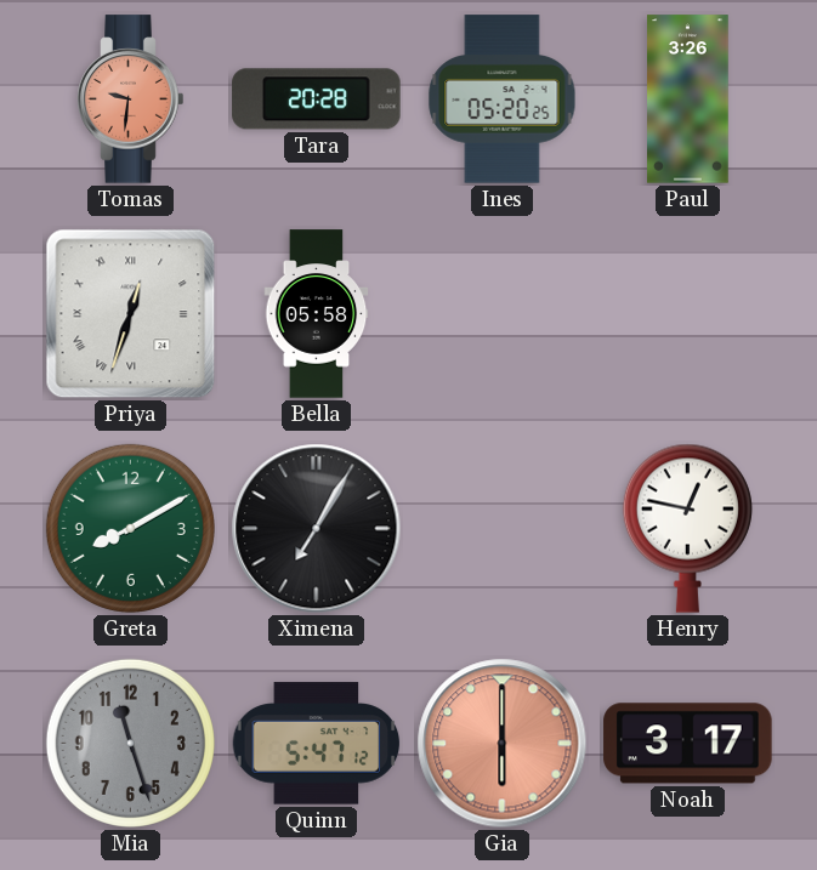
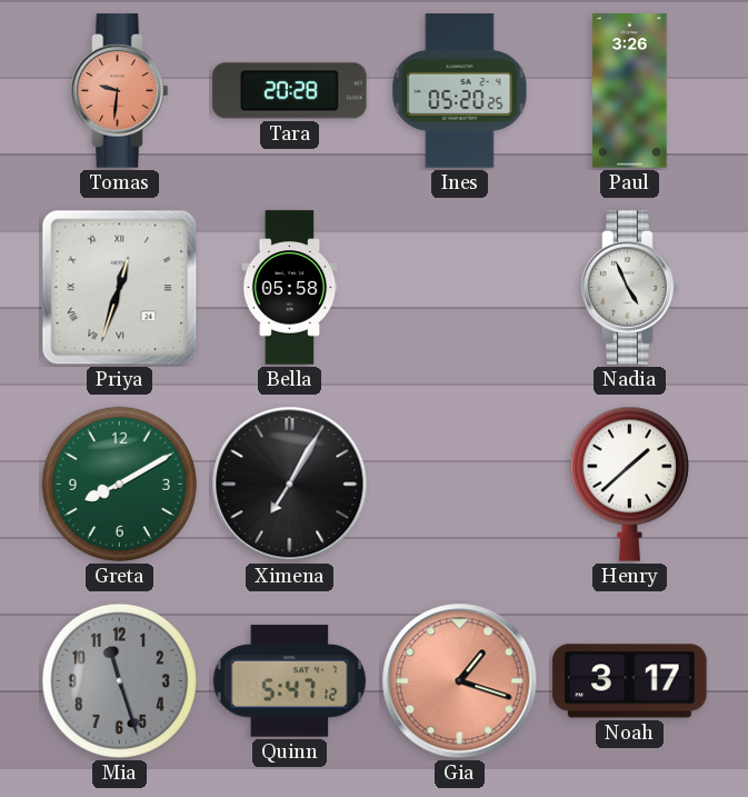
Nadia: none -> 4:56
Henry: 12:47 -> 1:38
Gia: 6:00 -> 1:18
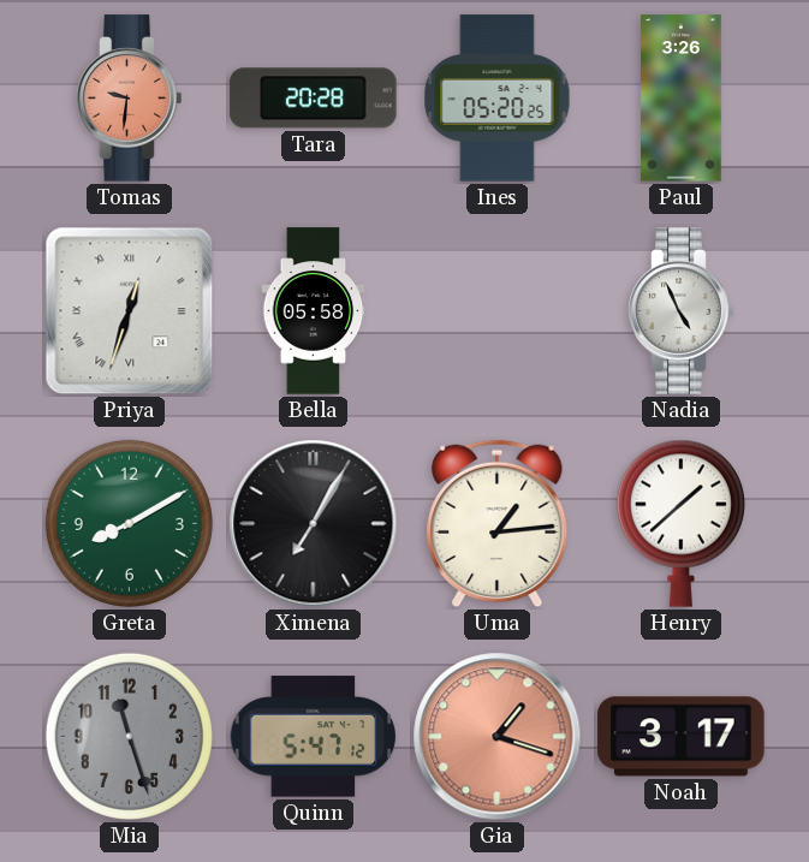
Uma: none -> 1:14
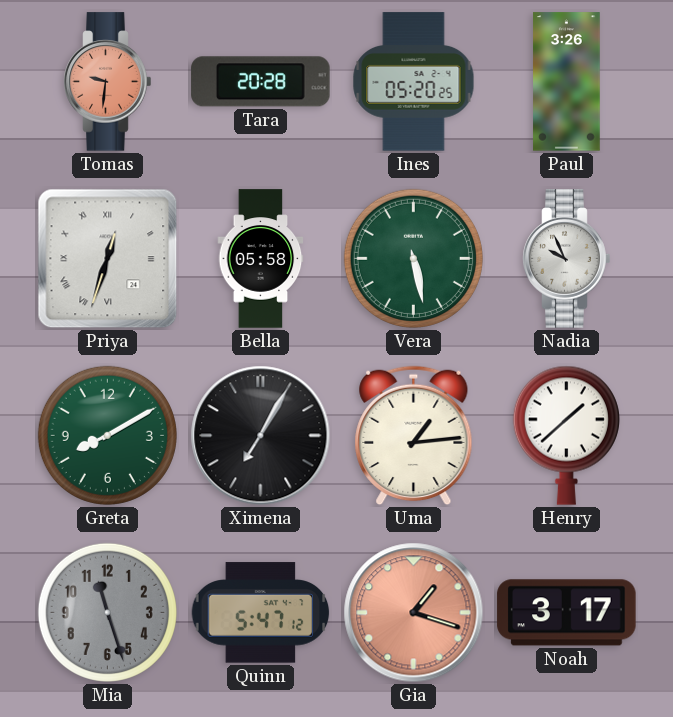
Vera: none -> 5:28
Nadia: 4:56 -> 9:56
